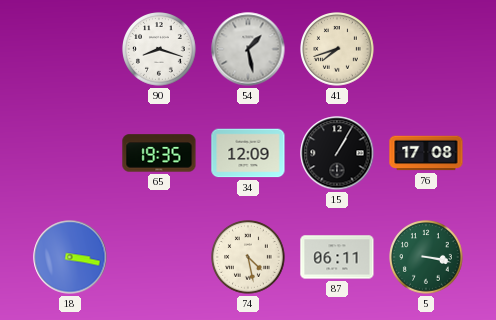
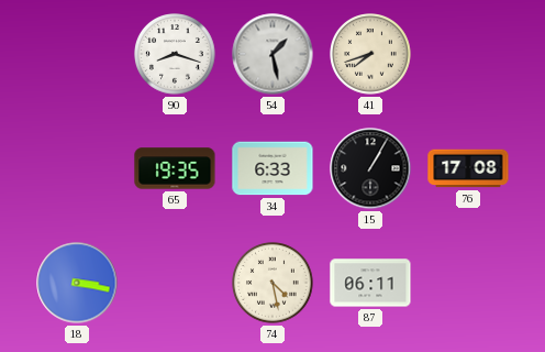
34: 12:09 -> 6:33
5: 3:17 -> none
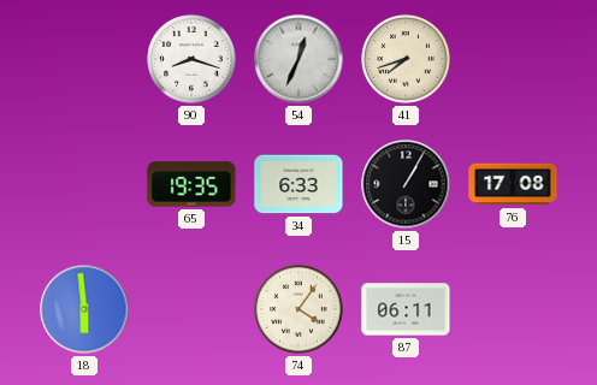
54: 1:28 -> 12:34
18: 3:17 -> 5:59
74: 4:28 -> 4:06
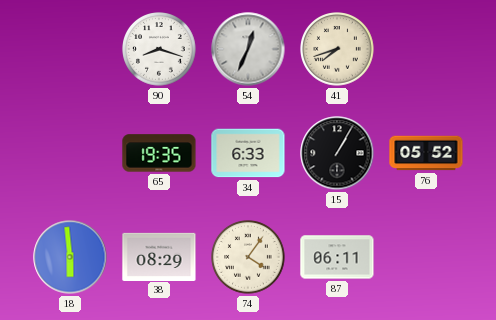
76: 17:08 -> 05:52
38: none -> 08:29
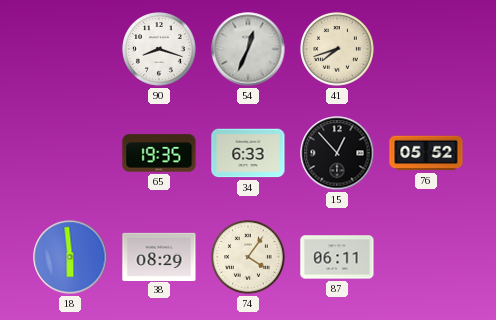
15: 1:05 -> 12:53
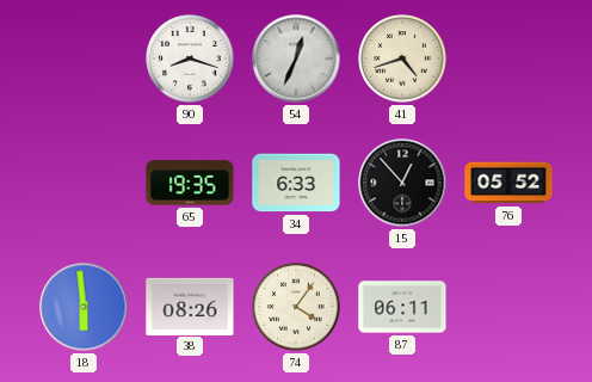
41: 7:42 -> 4:42
38: 08:29 -> 08:26
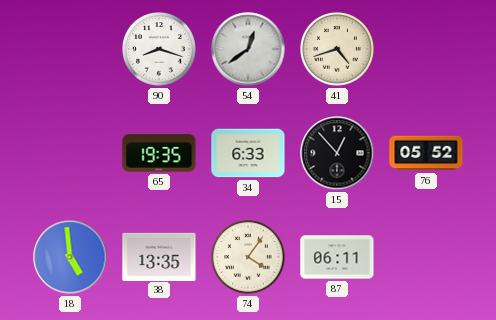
54: 12:34 -> 12:39
18: 5:59 -> 4:59
38: 08:26 -> 13:35
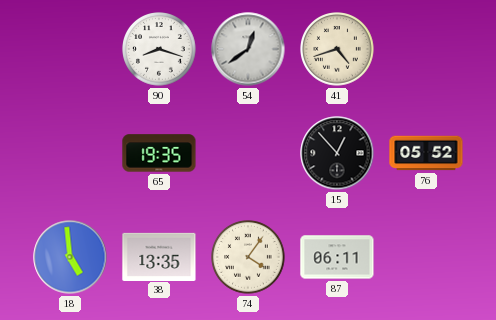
34: 6:33 -> none
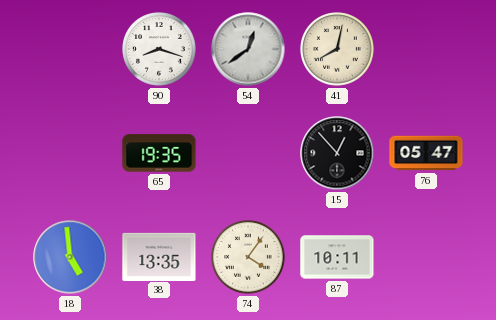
41: 4:42 -> 8:02
76: 05:52 -> 05:47
87: 06:11 -> 10:11
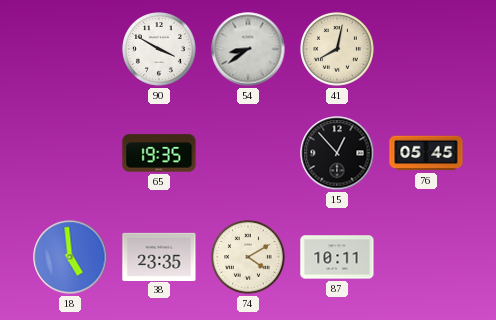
90: 8:18 -> 3:50
54: 12:39 -> 8:39
76: 05:47 -> 05:45
38: 13:35 -> 23:35
74: 4:06 -> 4:10
